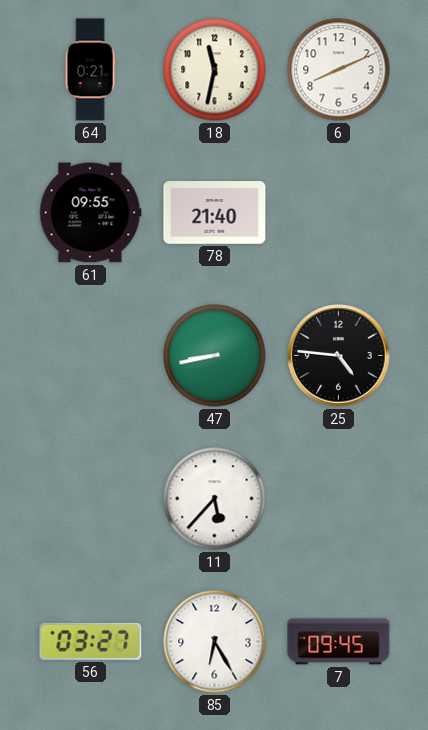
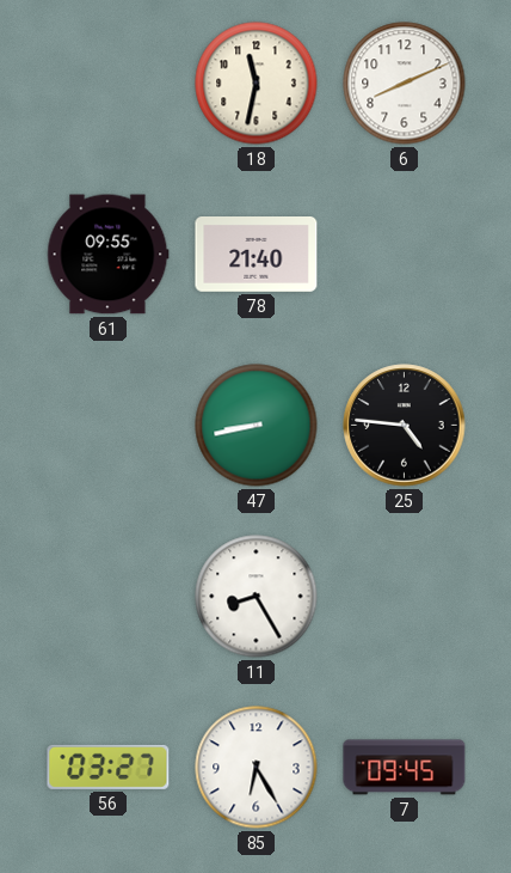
64: 0:21 -> none
11: 5:37 -> 8:25
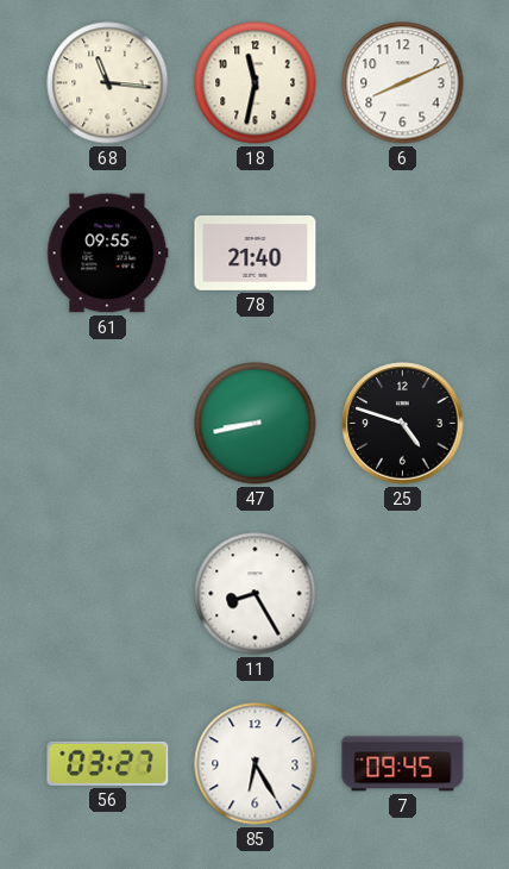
68: none -> 11:16
25: 4:46 -> 4:48
